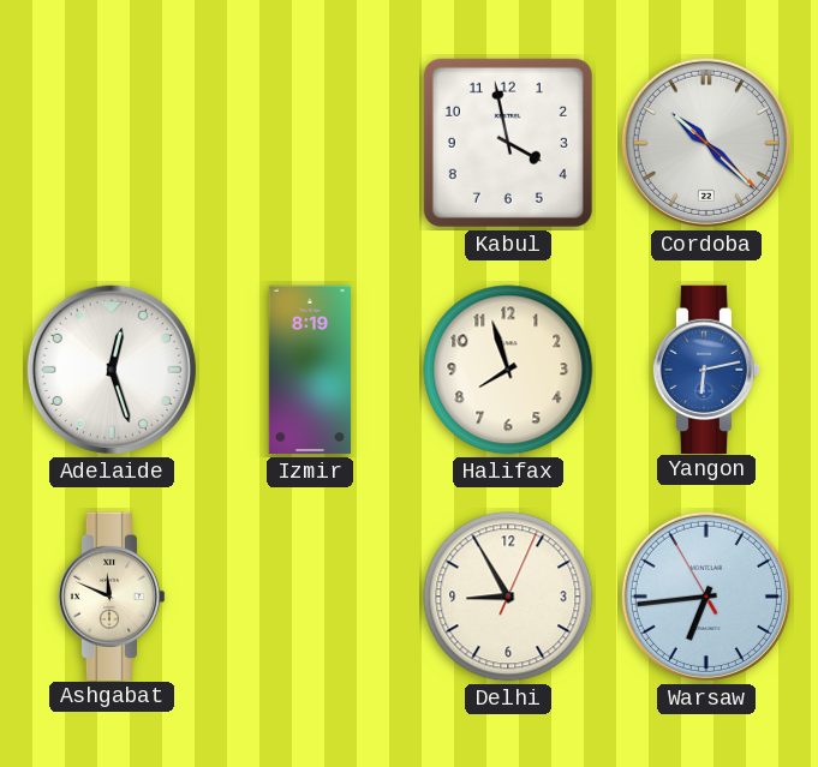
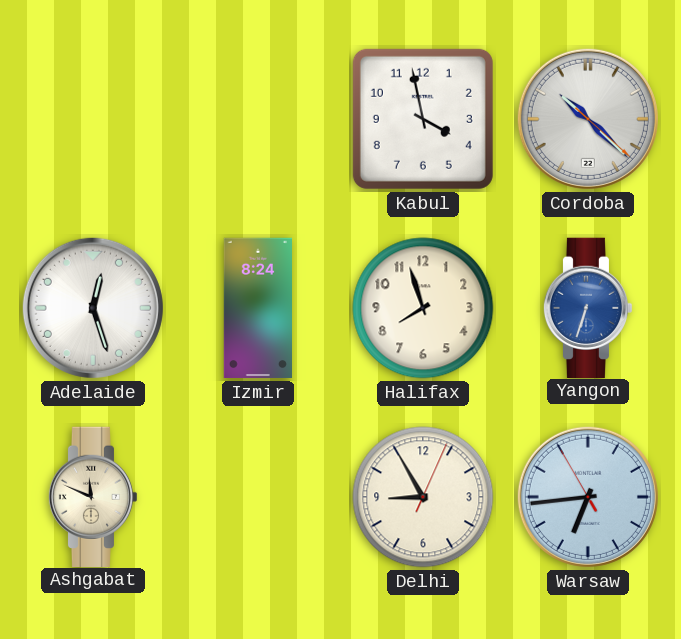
Izmir: 8:19 -> 8:24
Yangon: 6:13 -> 6:33
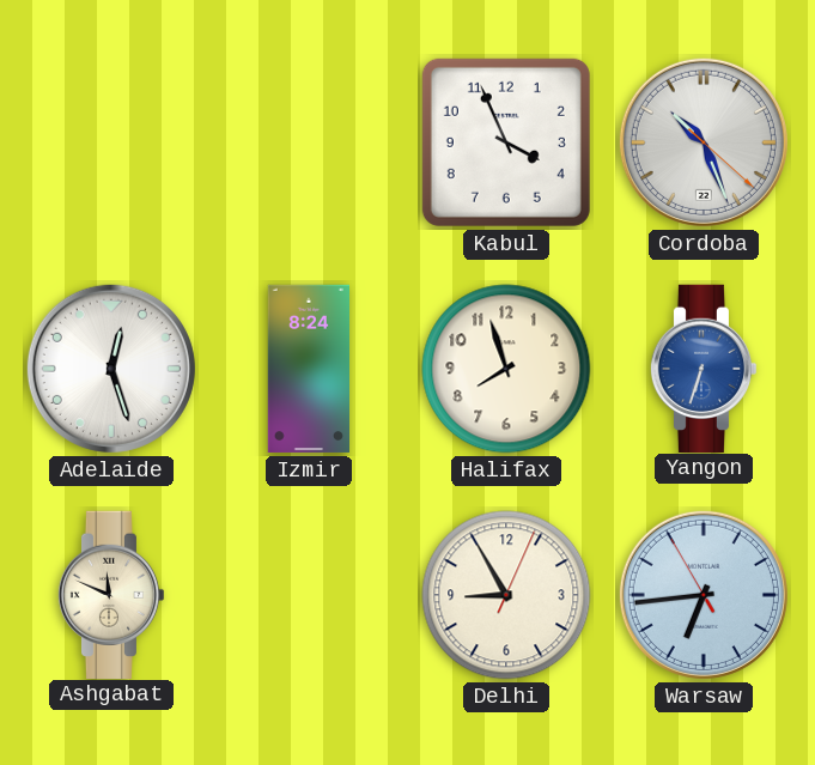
Kabul: 3:58 -> 3:56
Cordoba: 10:22 -> 10:26
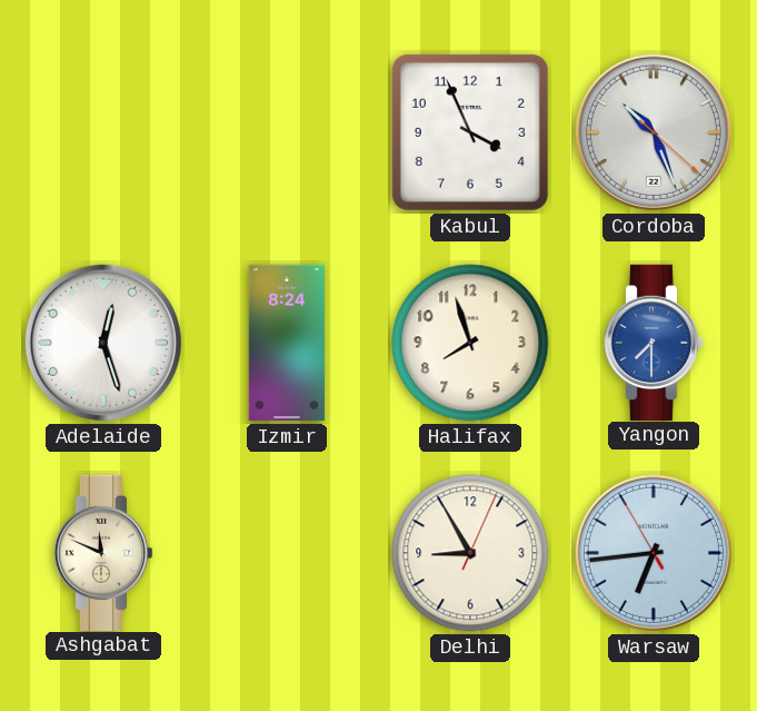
Yangon: 6:33 -> 7:30
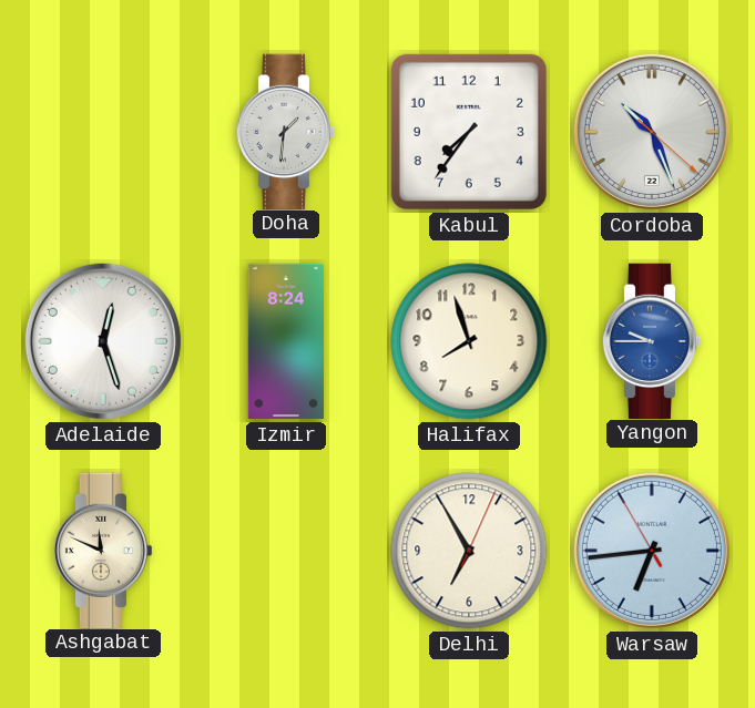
Doha: none -> 1:31
Kabul: 3:56 -> 7:36
Yangon: 7:30 -> 9:45
Delhi: 8:55 -> 6:55
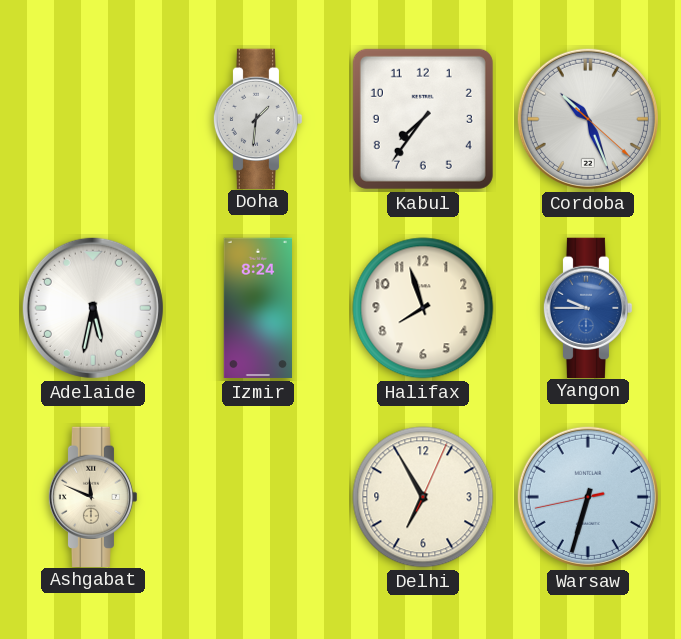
Adelaide: 12:27 -> 5:32
Warsaw: 6:43 -> 6:32
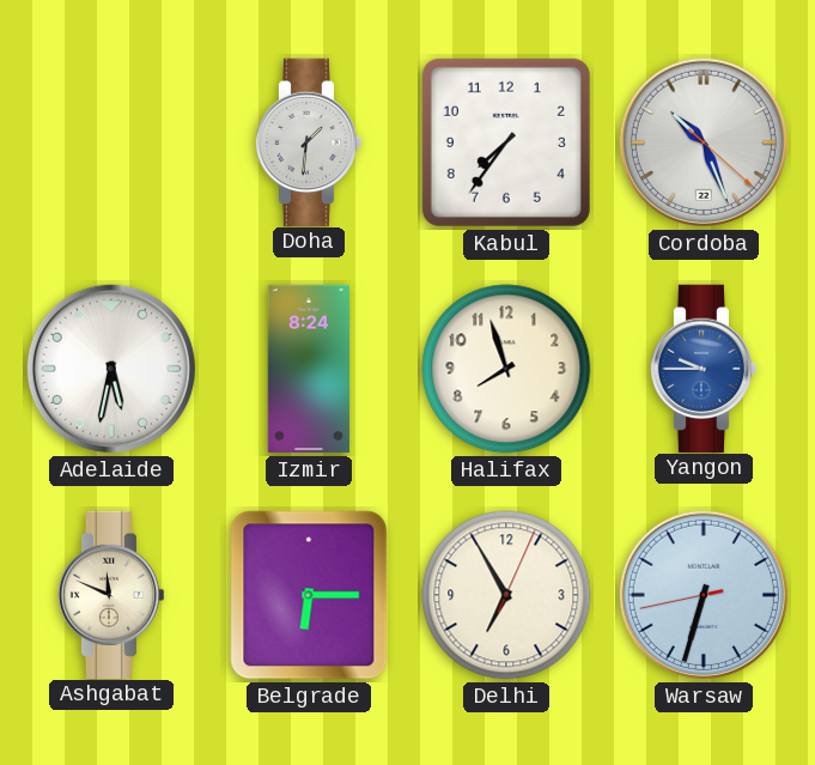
Belgrade: none -> 6:15
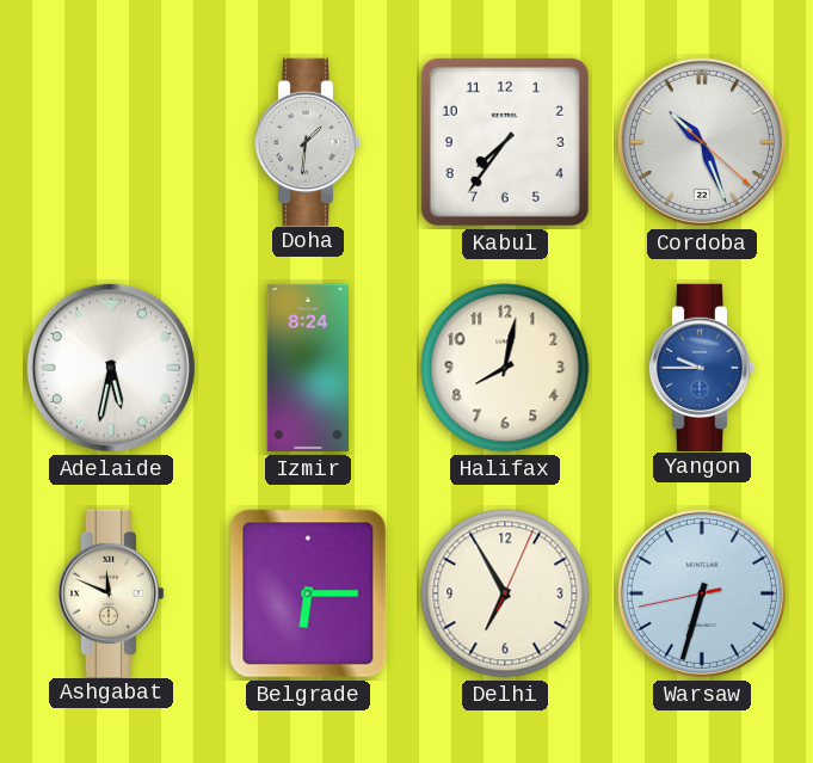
Halifax: 7:57 -> 8:02
